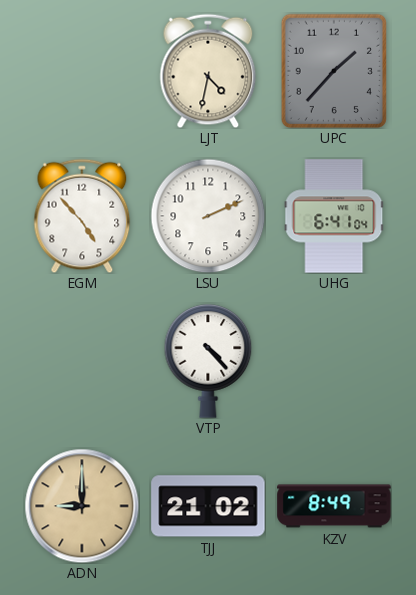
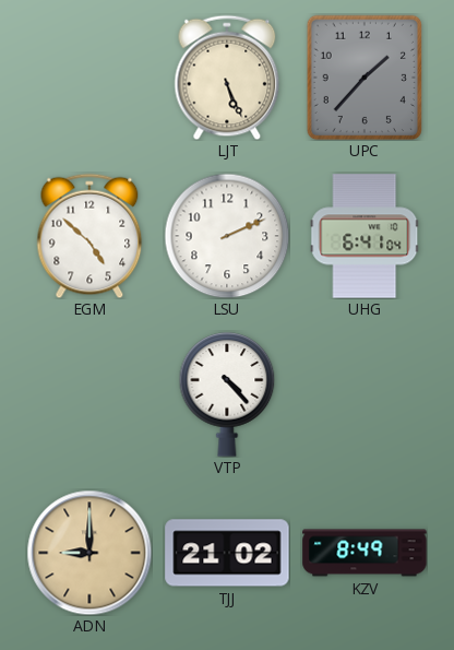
LJT: 4:32 -> 5:26
EGM: 4:53 -> 4:52
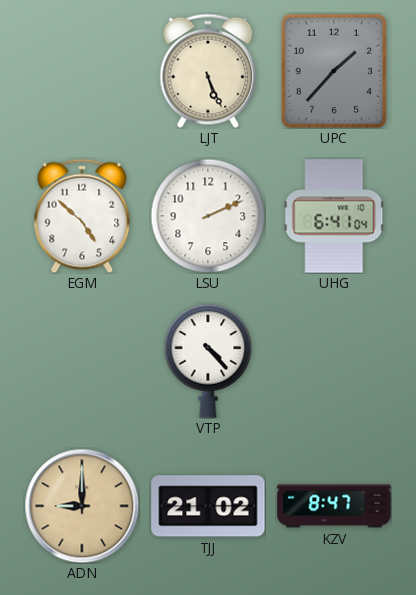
KZV: 8:49 -> 8:47
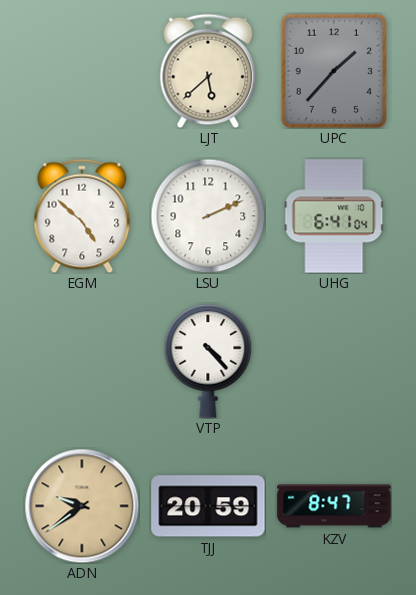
LJT: 5:26 -> 5:38
ADN: 9:00 -> 9:39
TJJ: 21:02 -> 20:59
